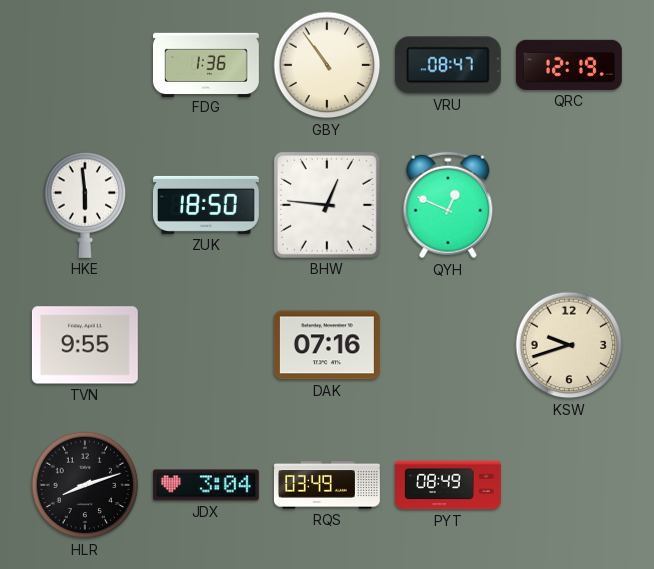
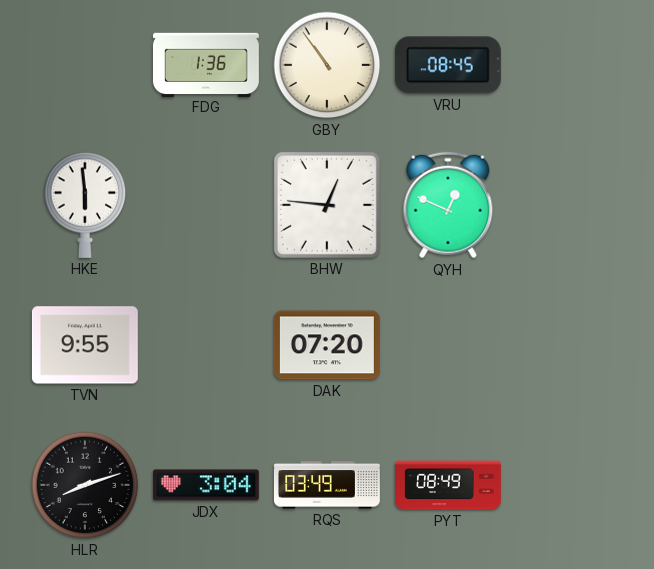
VRU: 08:47 -> 08:45
QRC: 12:19 -> none
ZUK: 18:50 -> none
DAK: 07:16 -> 07:20
KSW: 9:42 -> none
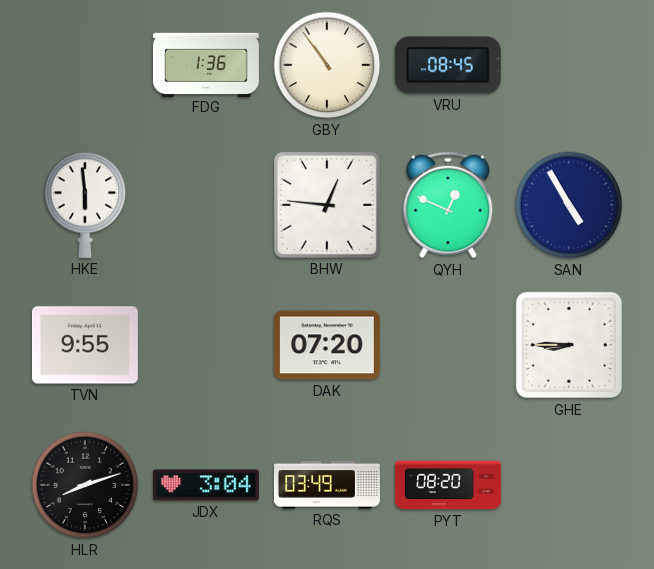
SAN: none -> 4:55
GHE: none -> 8:45
PYT: 08:49 -> 08:20
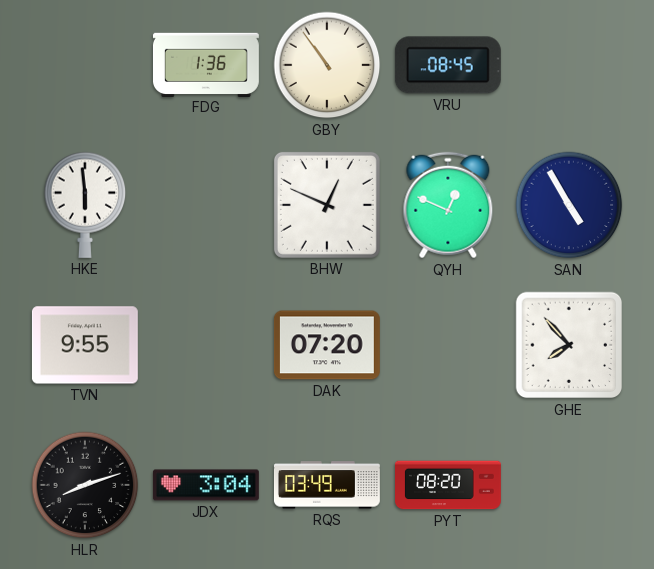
BHW: 12:46 -> 12:49
GHE: 8:45 -> 7:53
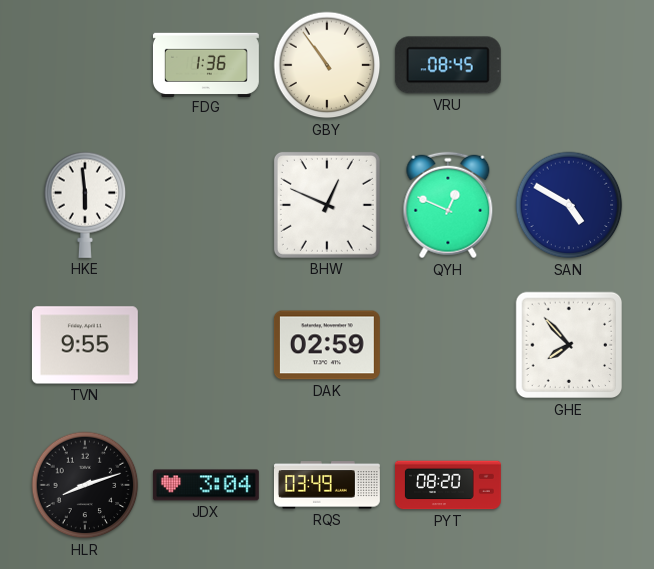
SAN: 4:55 -> 4:50
DAK: 07:20 -> 02:59
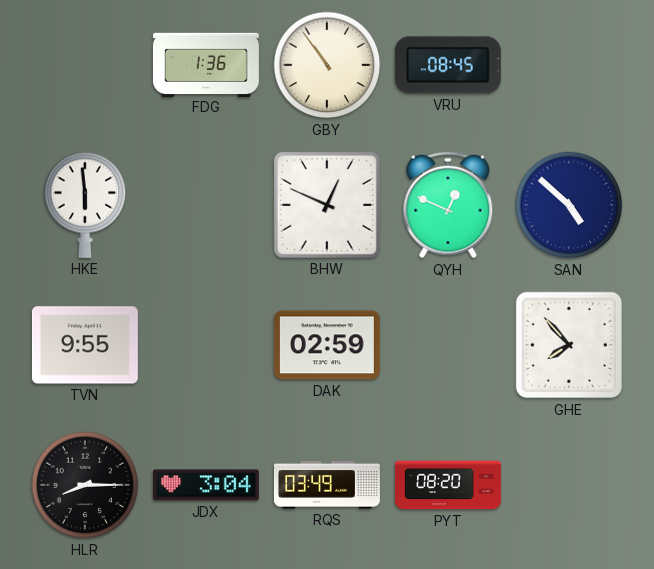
SAN: 4:50 -> 4:52
HLR: 8:12 -> 8:15
